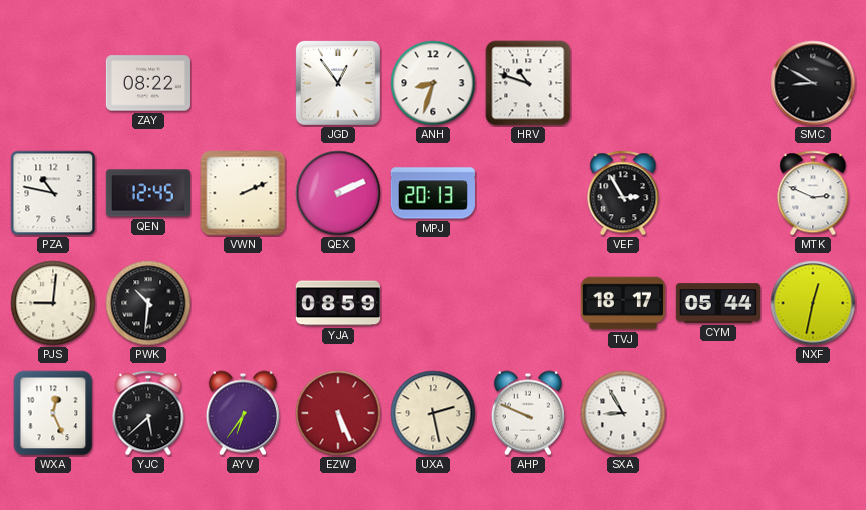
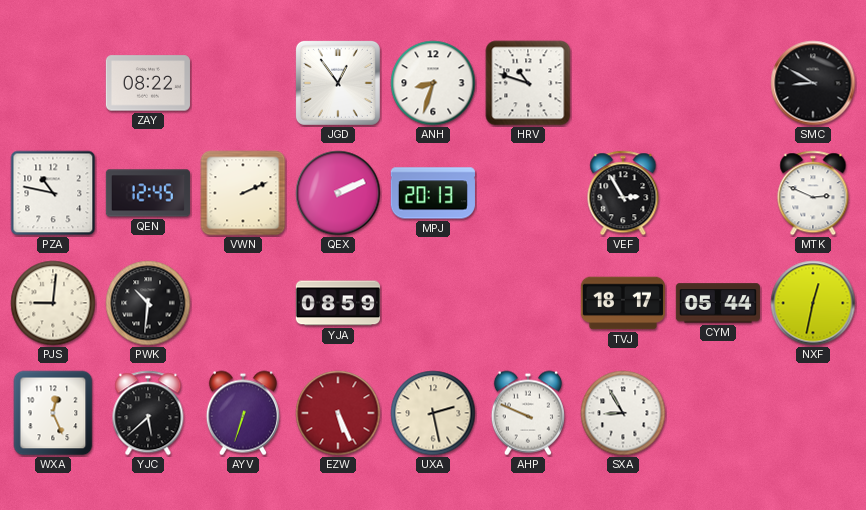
AYV: 6:36 -> 6:33
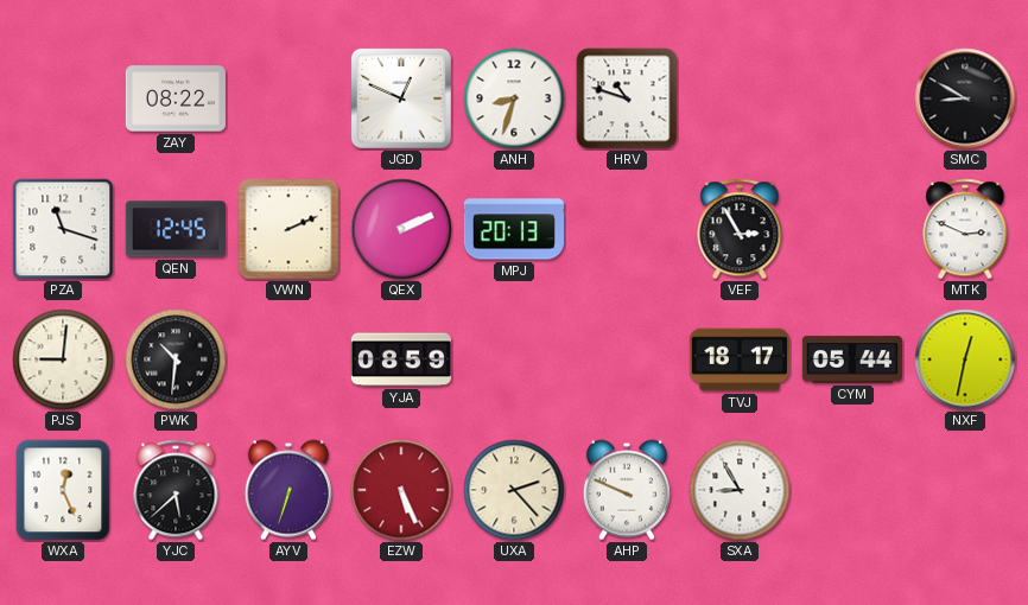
JGD: 12:54 -> 12:49
PZA: 10:47 -> 11:18
UXA: 2:28 -> 2:23
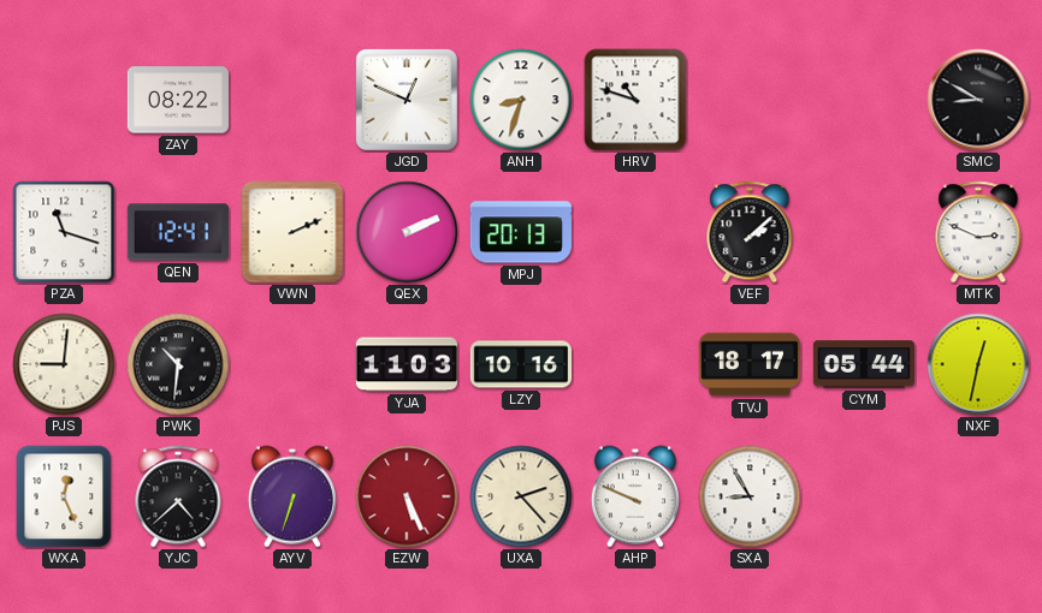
QEN: 12:45 -> 12:41
VEF: 2:55 -> 2:08
YJA: 08:59 -> 11:03
LZY: none -> 10:16
YJC: 5:38 -> 4:38
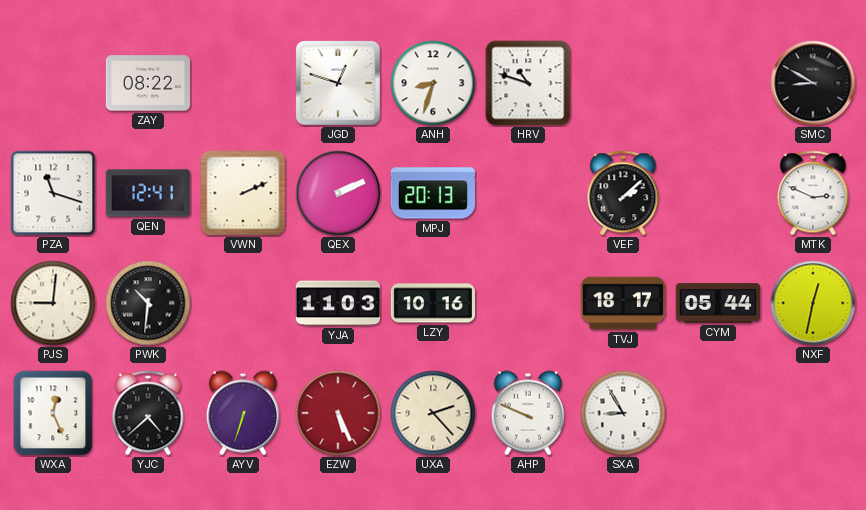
JGD: 12:49 -> 12:48
